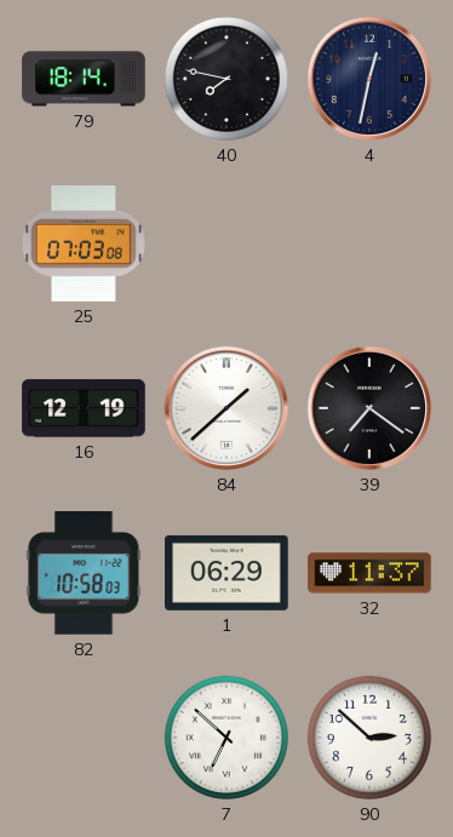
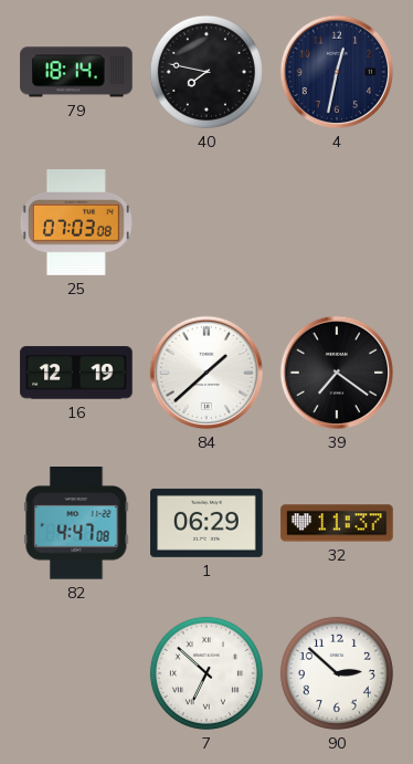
82: 10:58 -> 4:47
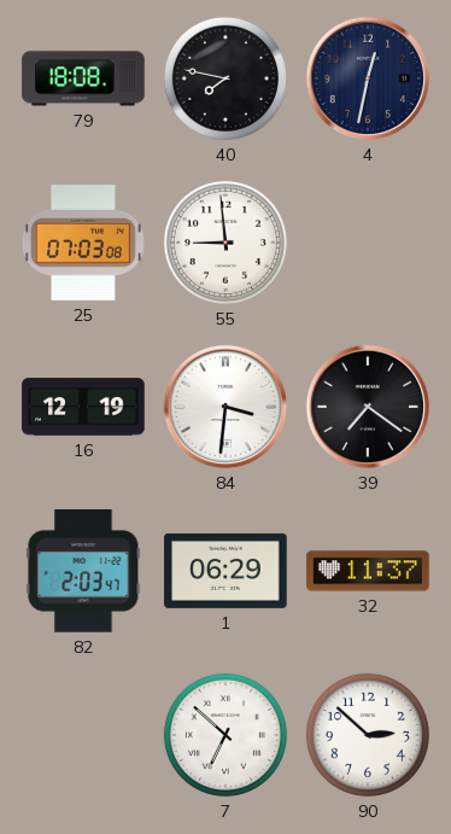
79: 18:14 -> 18:08
55: none -> 8:59
84: 1:38 -> 3:31
82: 4:47 -> 2:03
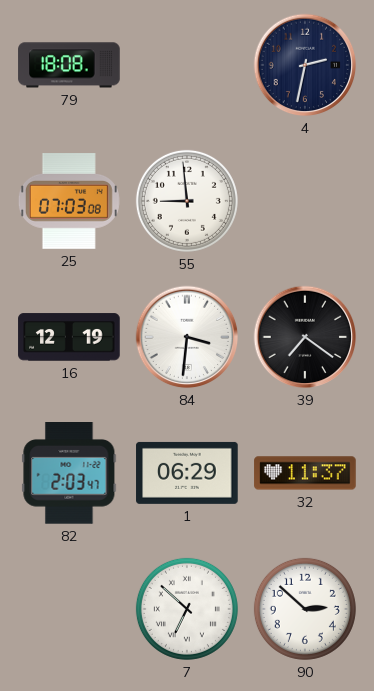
40: 7:47 -> none
4: 12:32 -> 2:32
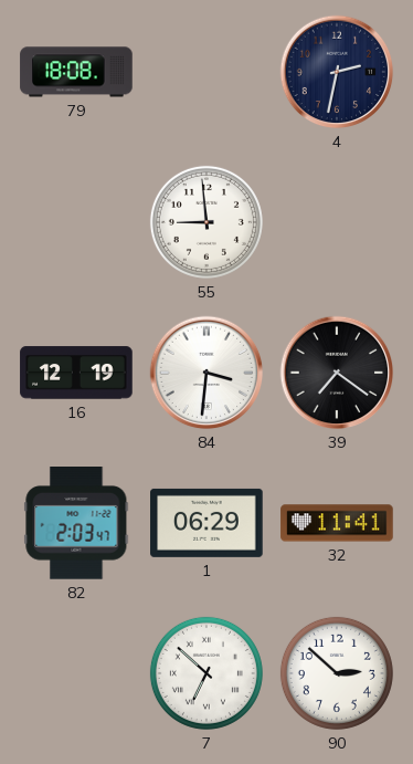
25: 07:03 -> none
32: 11:37 -> 11:41
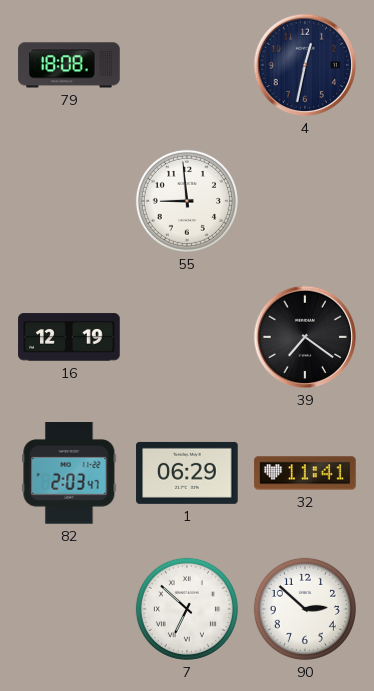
4: 2:32 -> 12:32
84: 3:31 -> none
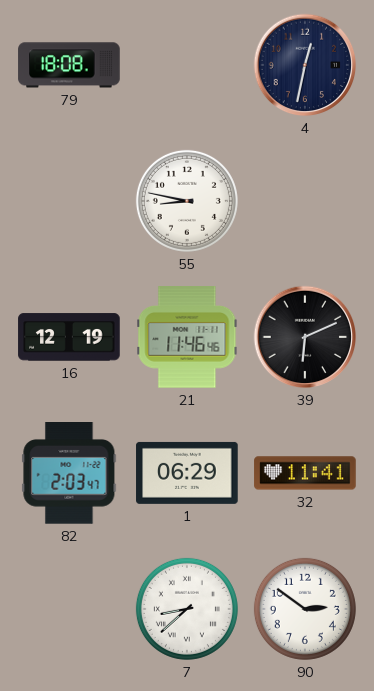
55: 8:59 -> 8:47
21: none -> 11:46
39: 7:21 -> 6:11
7: 6:52 -> 8:38
90: 2:52 -> 2:51
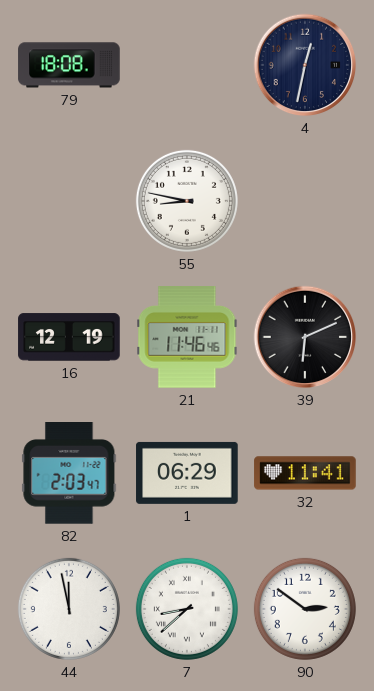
44: none -> 11:58
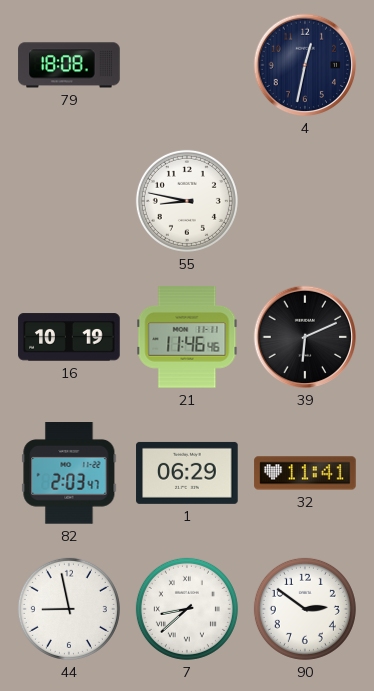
16: 12:19 -> 10:19
44: 11:58 -> 8:58
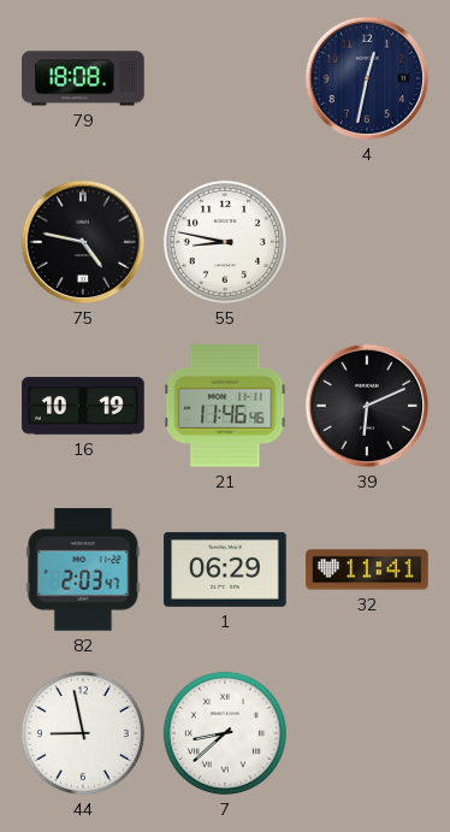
75: none -> 4:47
90: 2:51 -> none
